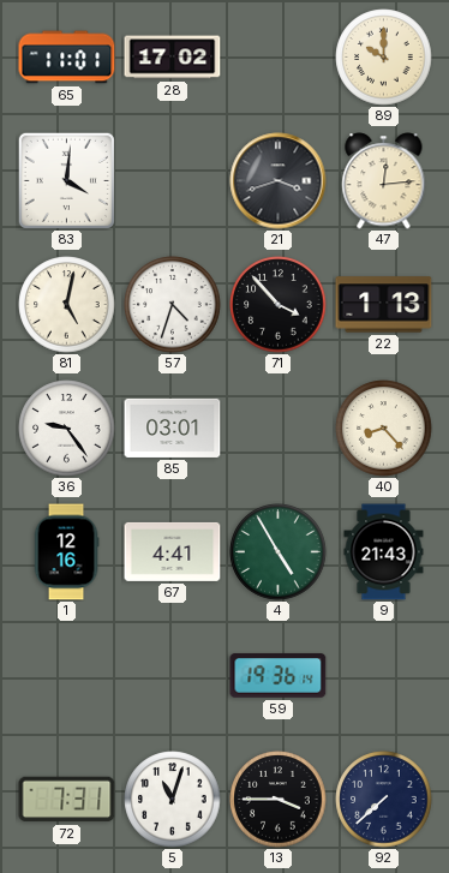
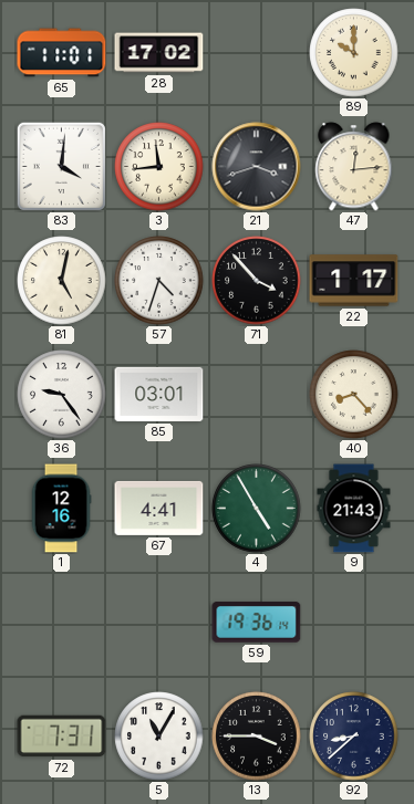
3: none -> 11:44
22: 1:13 -> 1:17
5: 11:03 -> 11:05
92: 7:38 -> 8:38
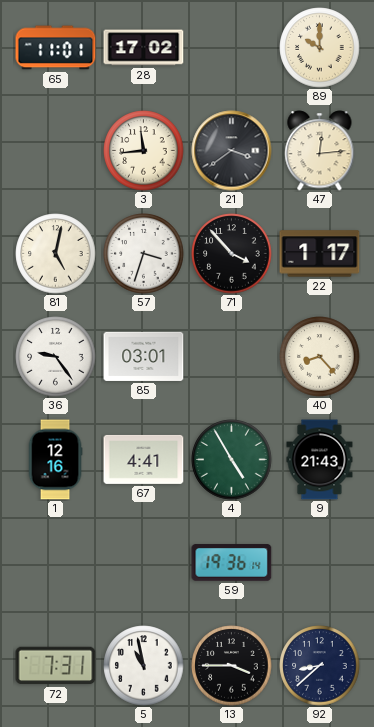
83: 4:01 -> none
21: 3:42 -> 3:39
57: 4:33 -> 3:33
5: 11:05 -> 10:58
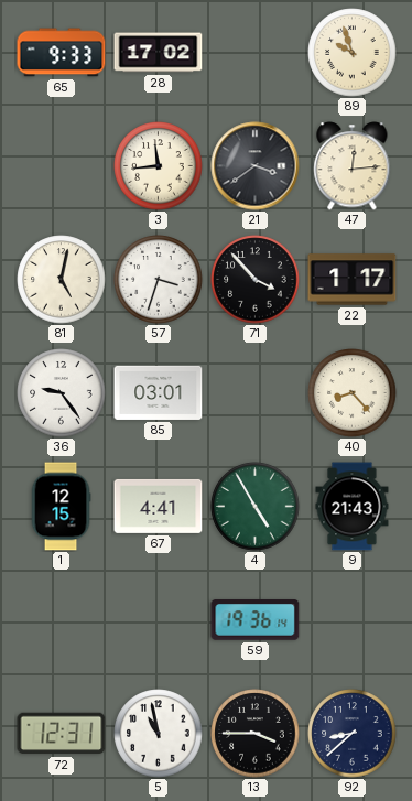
65: 11:01 -> 9:33
89: 10:00 -> 9:57
1: 12:16 -> 12:15
72: 7:31 -> 12:31
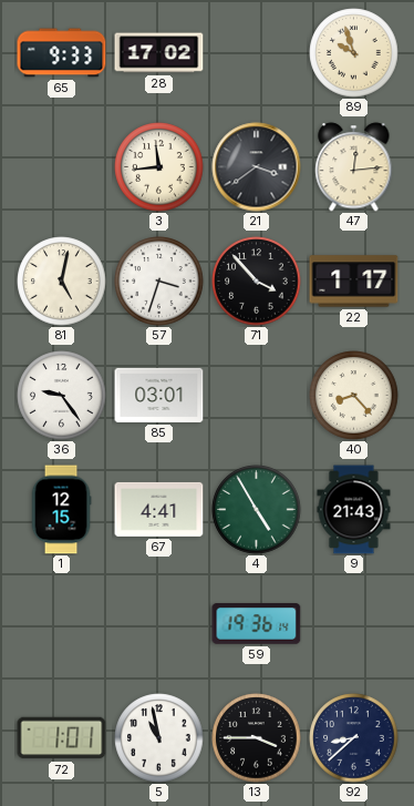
72: 12:31 -> 1:01
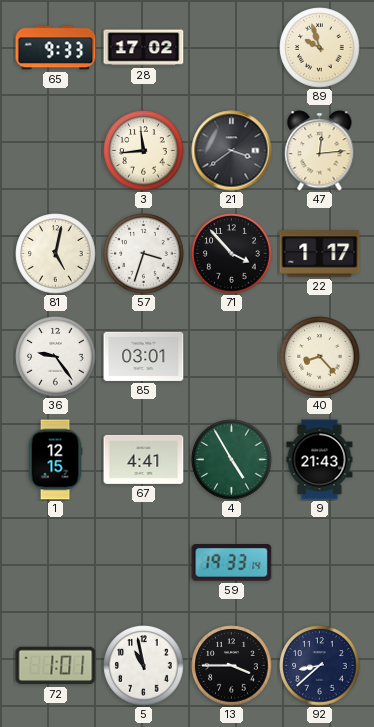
59: 19:36 -> 19:33
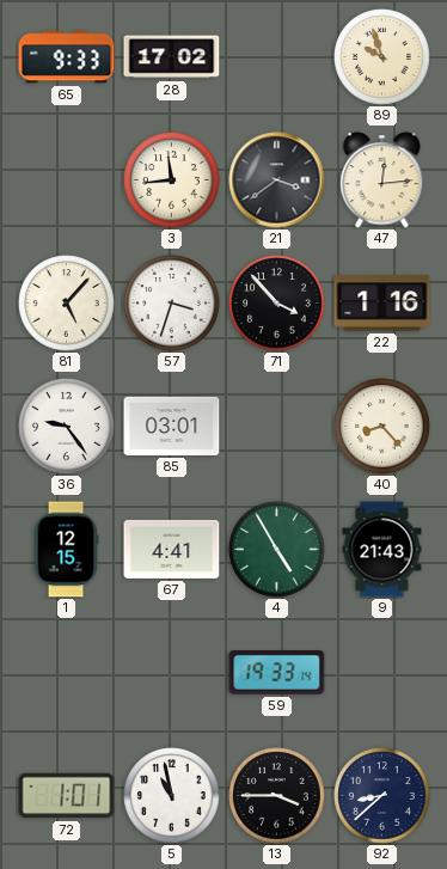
81: 5:02 -> 5:07
22: 1:17 -> 1:16
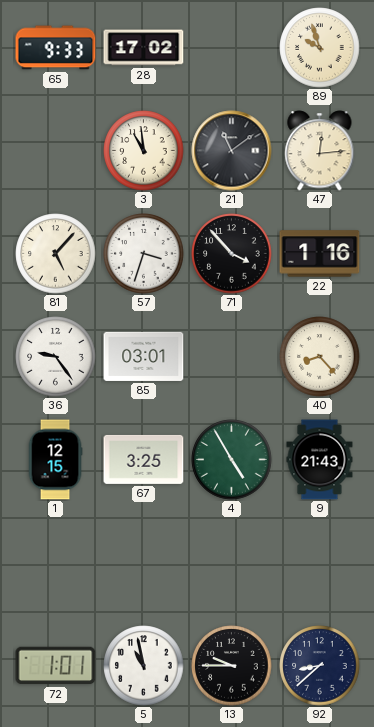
3: 11:44 -> 10:59
21: 3:39 -> 11:09
67: 4:41 -> 3:25
59: 19:33 -> none
13: 3:45 -> 9:45
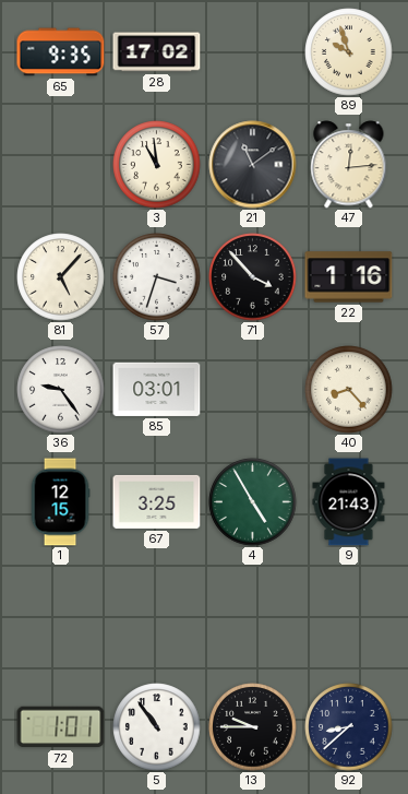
65: 9:33 -> 9:35
5: 10:58 -> 10:54
